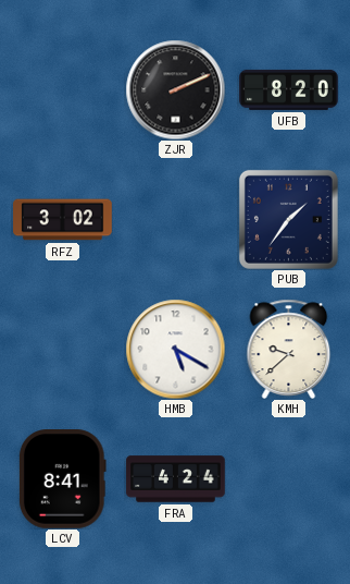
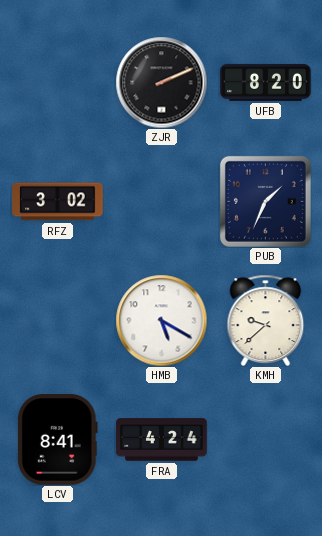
PUB: 1:36 -> 1:34
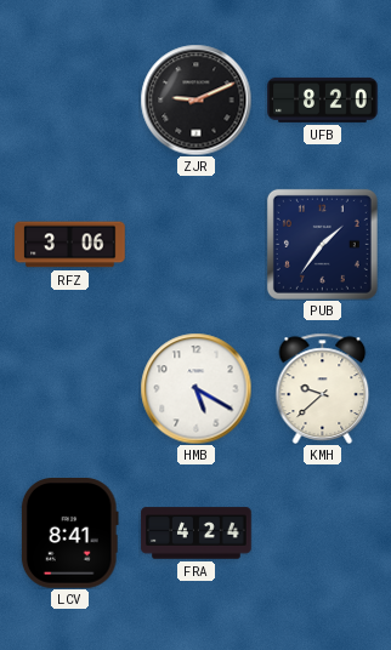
ZJR: 2:11 -> 9:11
RFZ: 3:02 -> 3:06
PUB: 1:34 -> 1:36
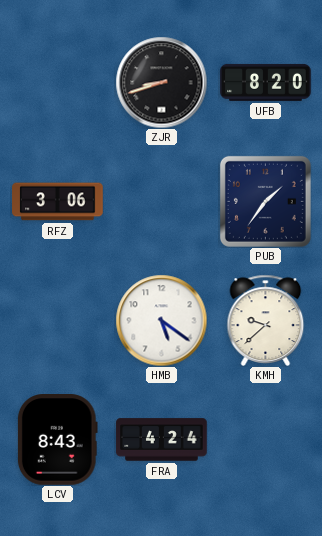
ZJR: 9:11 -> 8:42
HMB: 5:20 -> 5:21
LCV: 8:41 -> 8:43
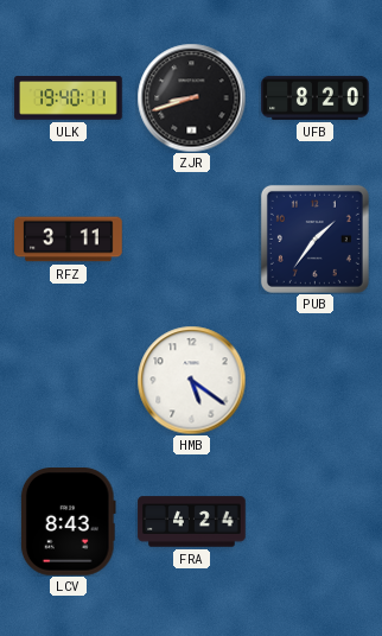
ULK: none -> 19:40
RFZ: 3:06 -> 3:11
KMH: 9:38 -> none
